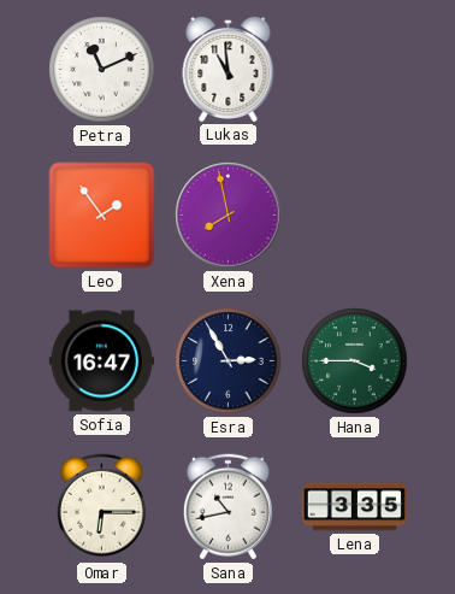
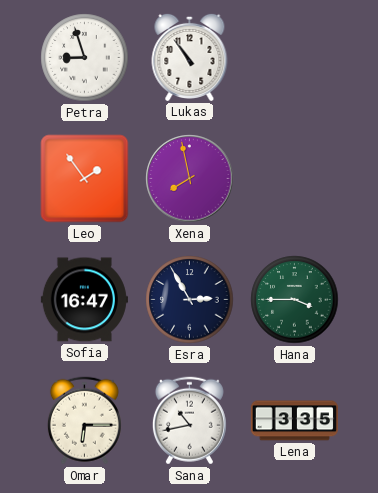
Petra: 11:11 -> 8:57
Lukas: 10:59 -> 10:54
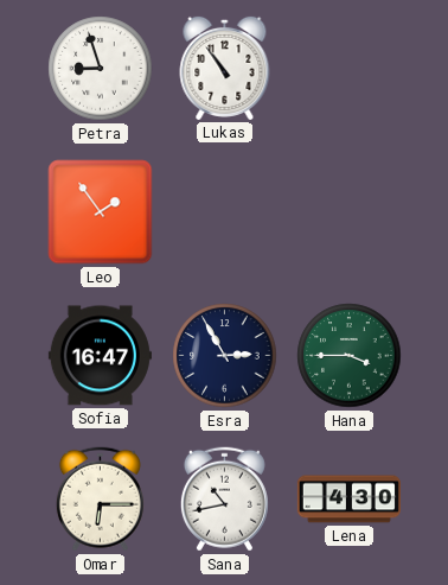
Xena: 7:58 -> none
Lena: 3:35 -> 4:30
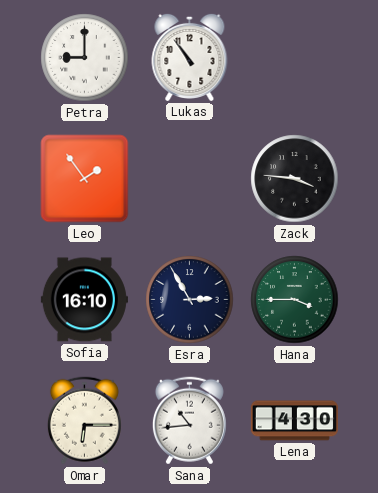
Petra: 8:57 -> 9:00
Zack: none -> 3:46
Sofia: 16:47 -> 16:10
Sana: 10:43 -> 10:44
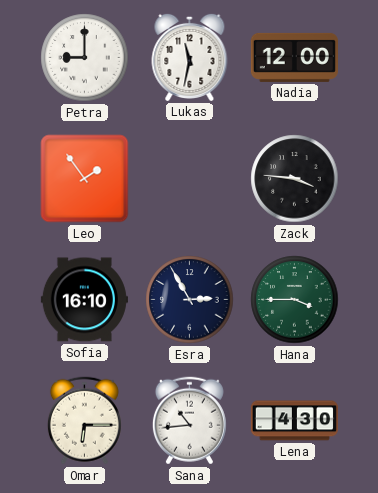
Lukas: 10:54 -> 11:32
Nadia: none -> 12:00
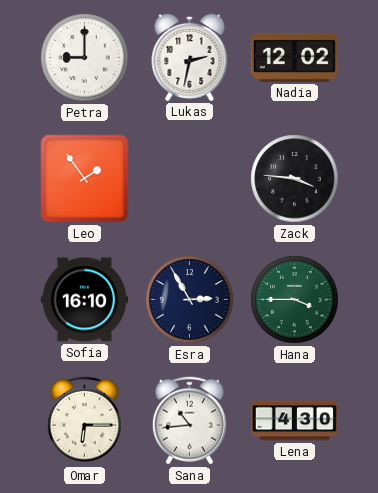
Lukas: 11:32 -> 2:32
Nadia: 12:00 -> 12:02
